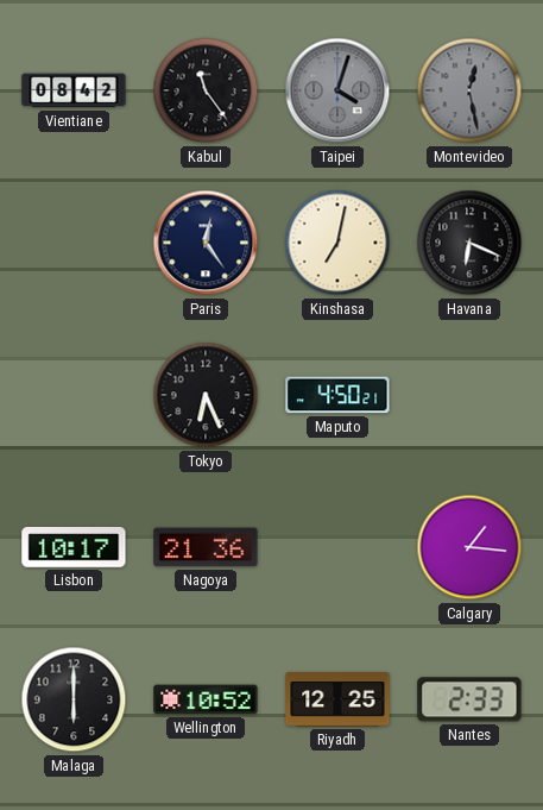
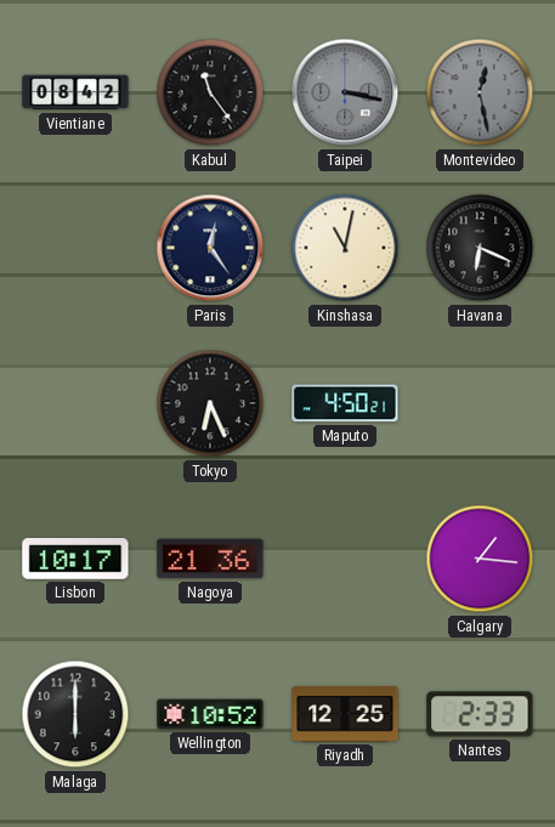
Taipei: 4:03 -> 3:17
Kinshasa: 7:02 -> 11:02
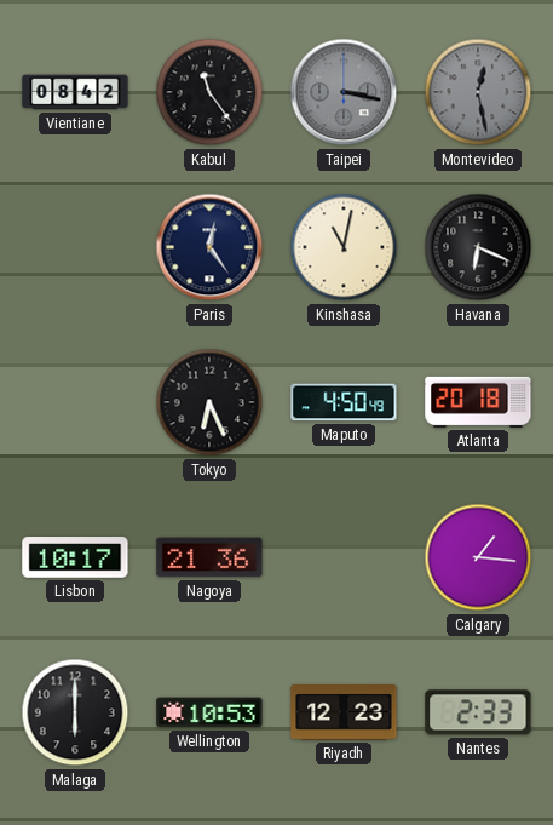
Maputo: 4:50:21 -> 4:50:49
Atlanta: none -> 20:18
Wellington: 10:52 -> 10:53
Riyadh: 12:25 -> 12:23
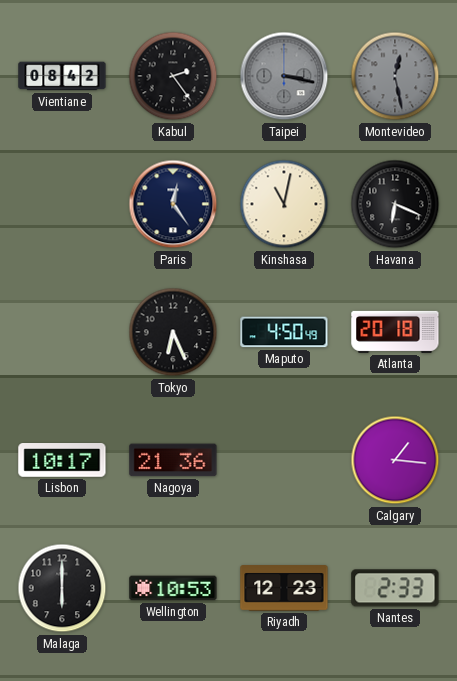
Kabul: 11:24 -> 2:24
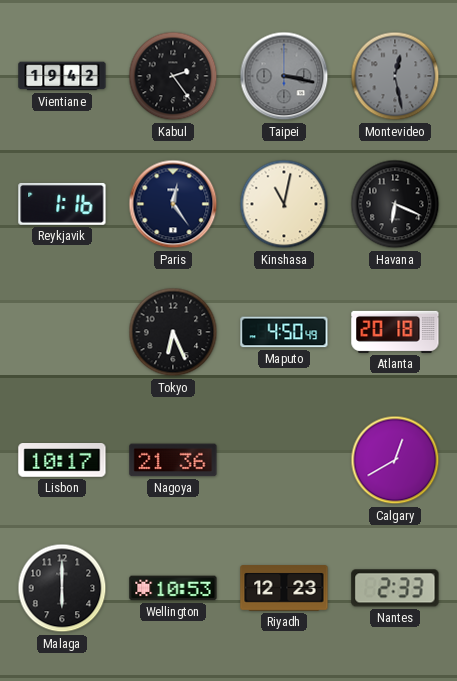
Vientiane: 08:42 -> 19:42
Reykjavik: none -> 1:16
Calgary: 1:16 -> 12:40
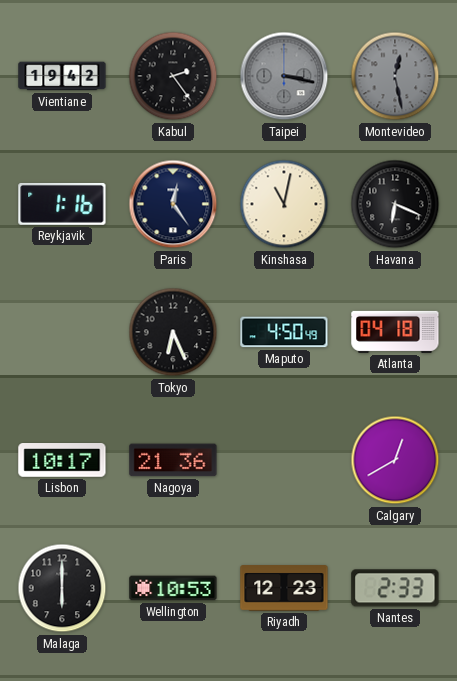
Atlanta: 20:18 -> 04:18
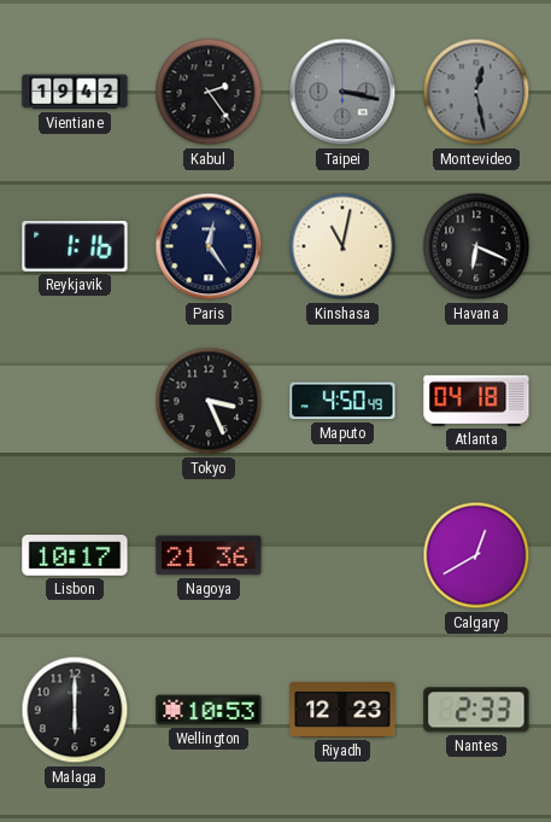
Tokyo: 6:26 -> 3:26
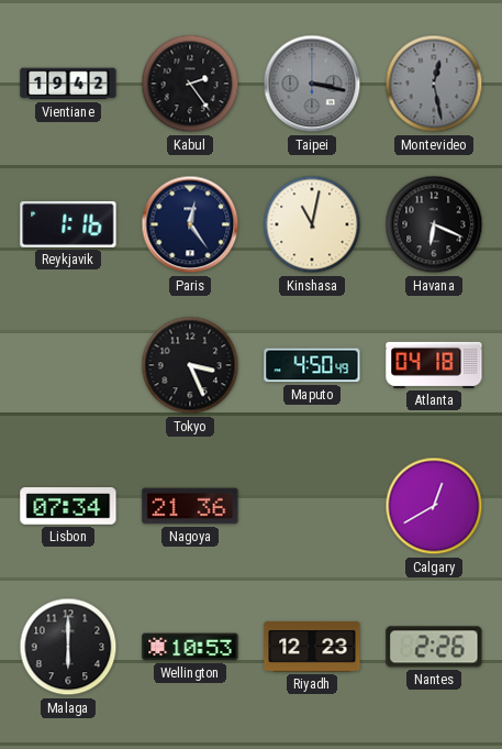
Lisbon: 10:17 -> 07:34
Nantes: 2:33 -> 2:26
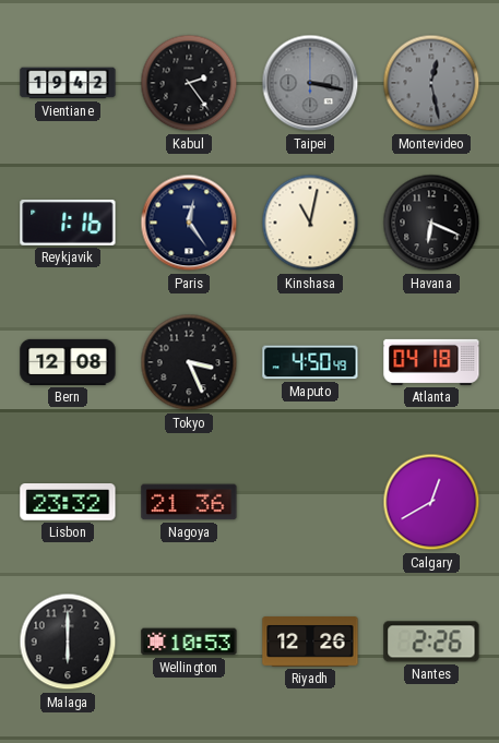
Bern: none -> 12:08
Lisbon: 07:34 -> 23:32
Riyadh: 12:23 -> 12:26
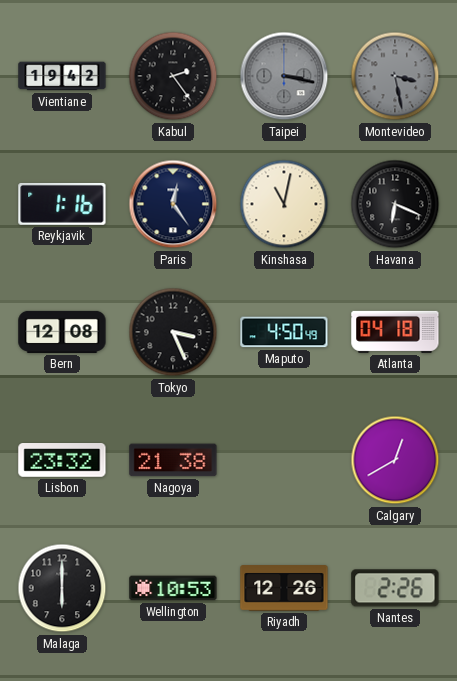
Montevideo: 12:28 -> 3:28
Nagoya: 21:36 -> 21:38
